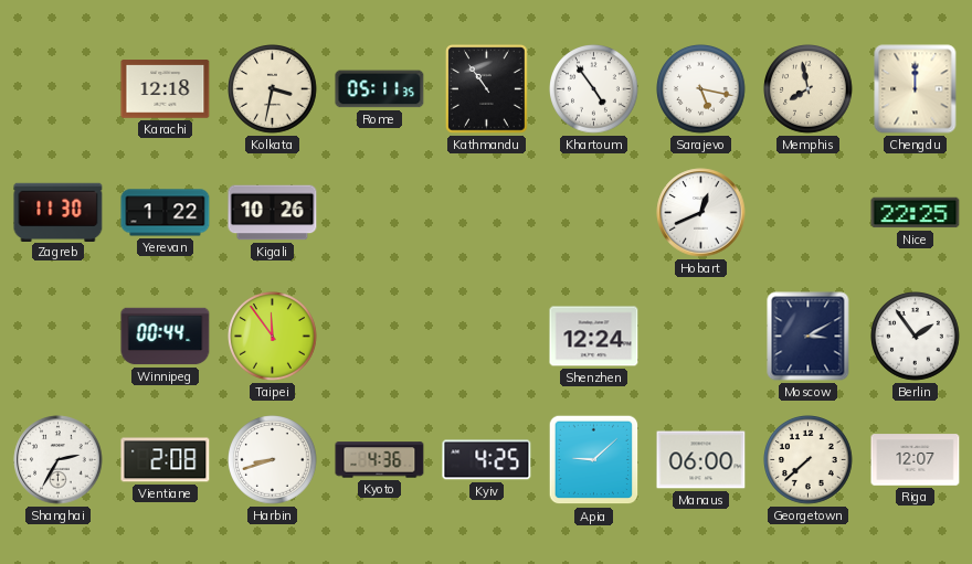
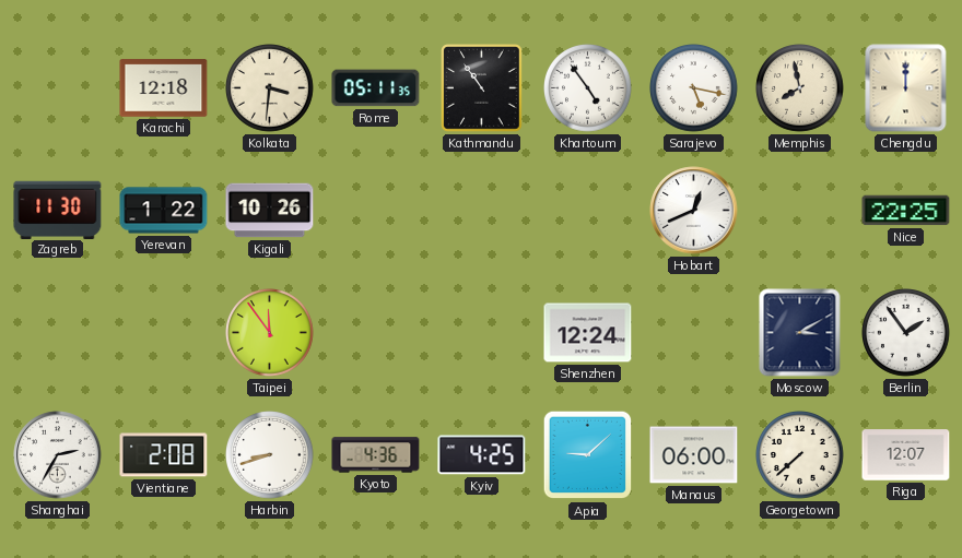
Kolkata: 3:32 -> 3:31
Winnipeg: 00:44 -> none
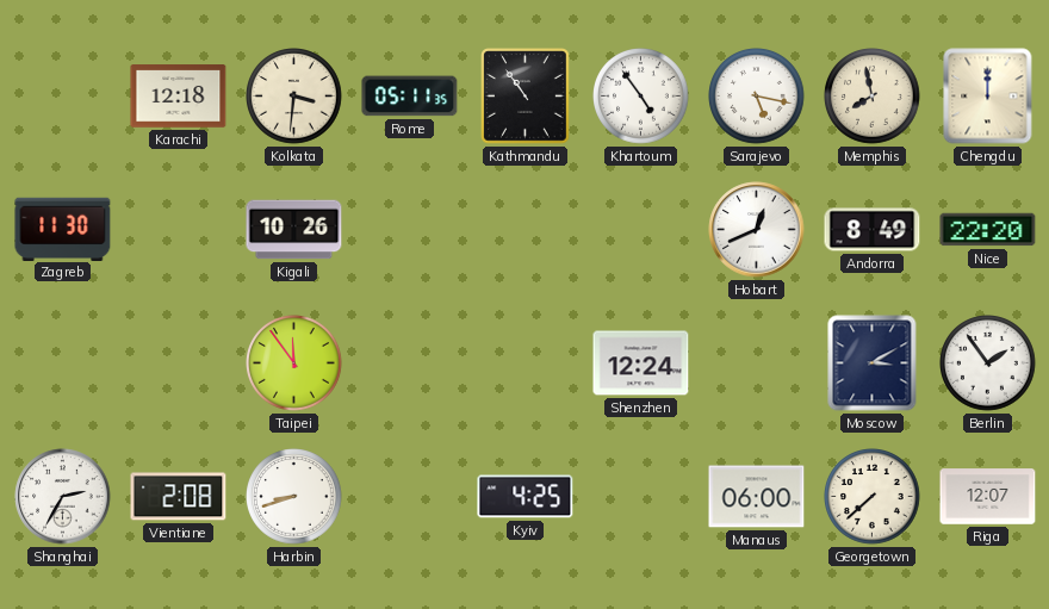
Yerevan: 1:22 -> none
Andorra: none -> 8:49
Nice: 22:25 -> 22:20
Kyoto: 4:36 -> none
Apia: 9:08 -> none
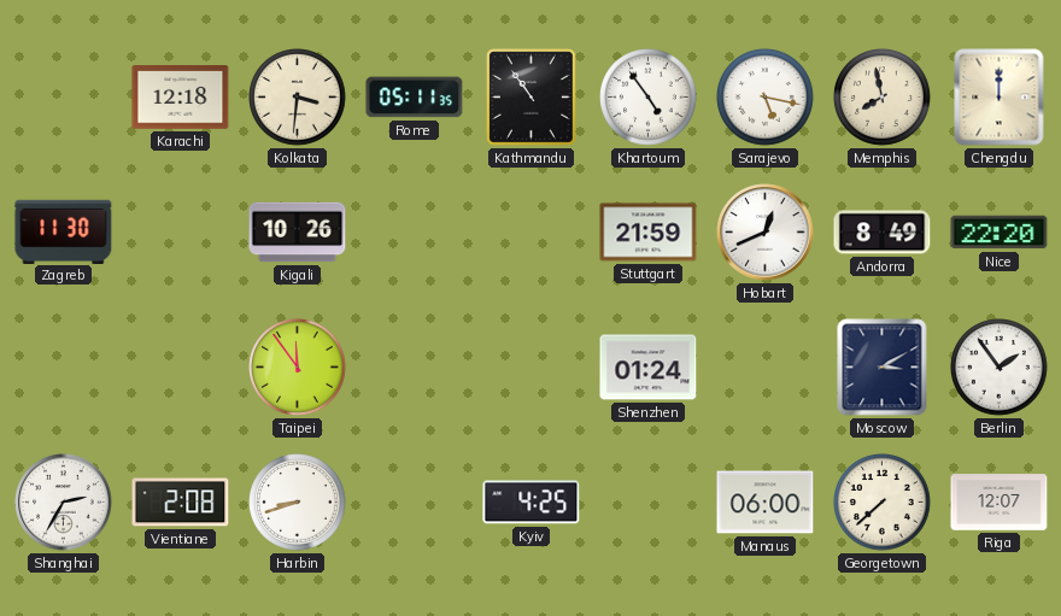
Stuttgart: none -> 21:59
Shenzhen: 12:24 -> 01:24
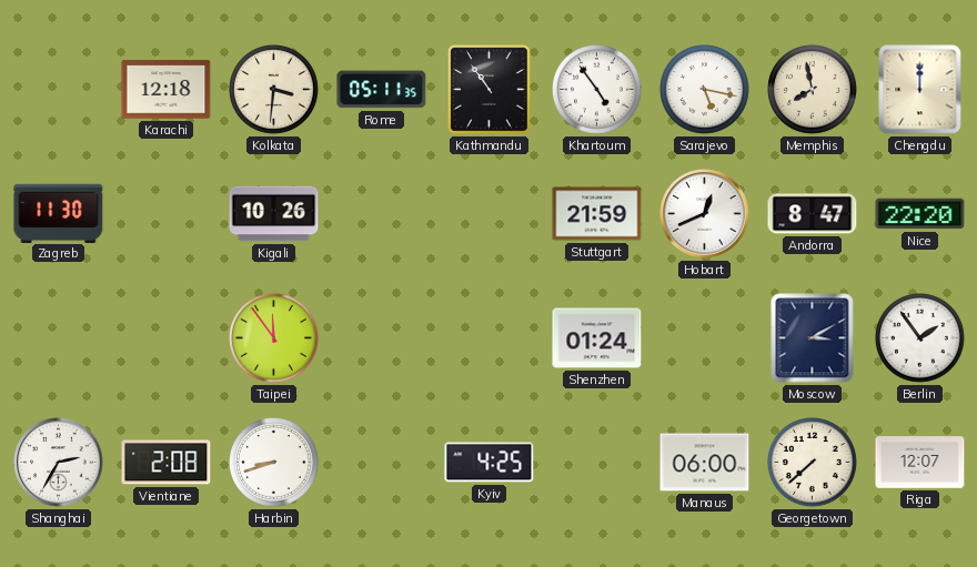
Andorra: 8:49 -> 8:47
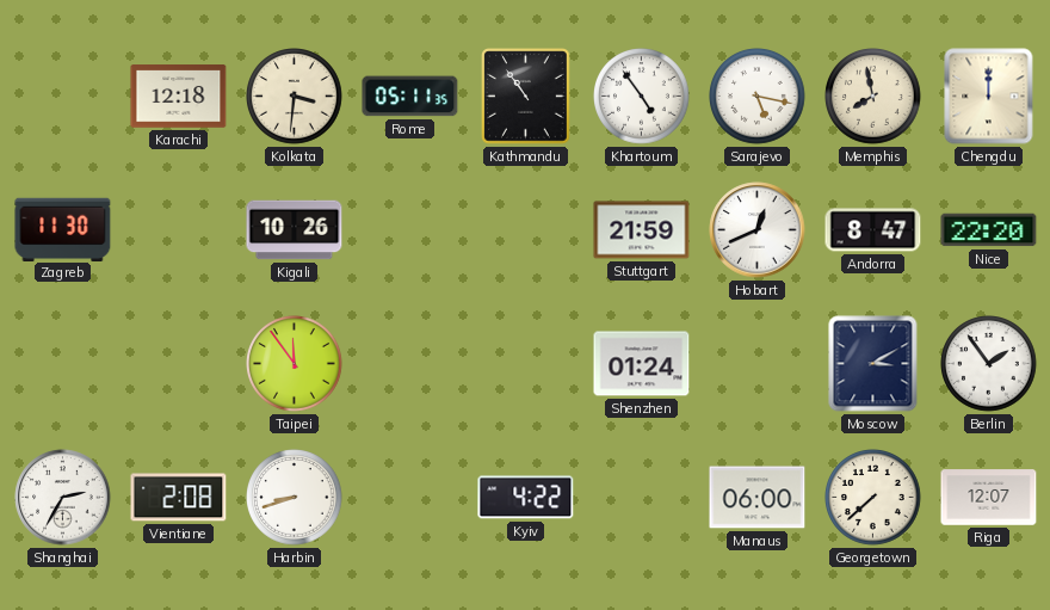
Kyiv: 4:25 -> 4:22
